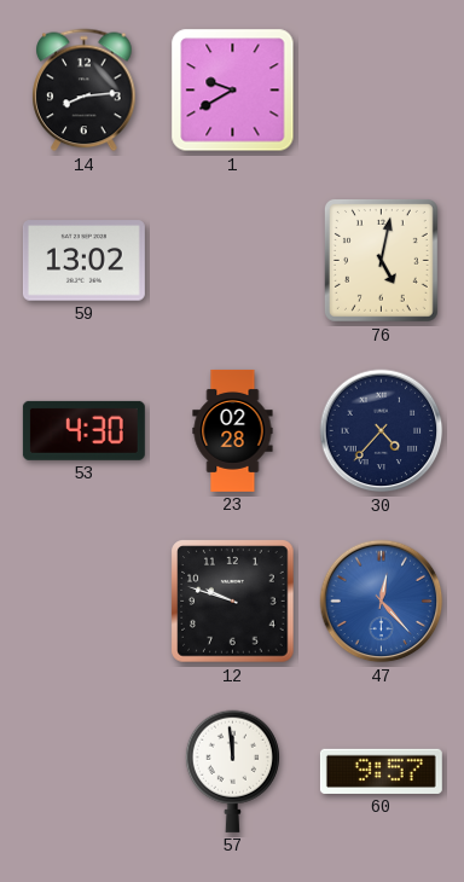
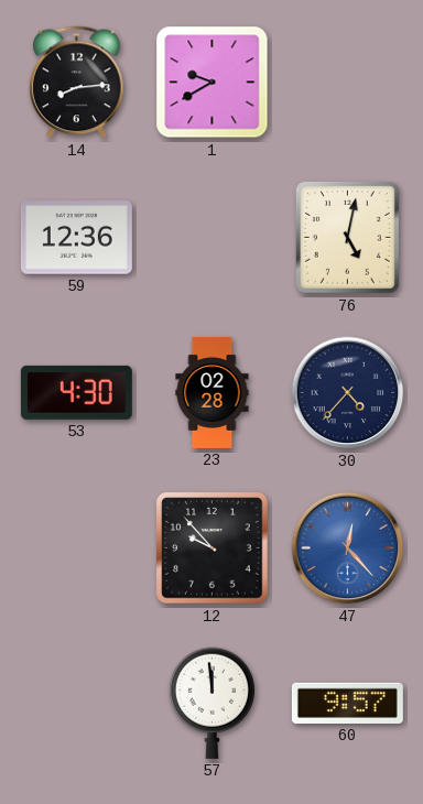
59: 13:02 -> 12:36
12: 9:48 -> 9:53
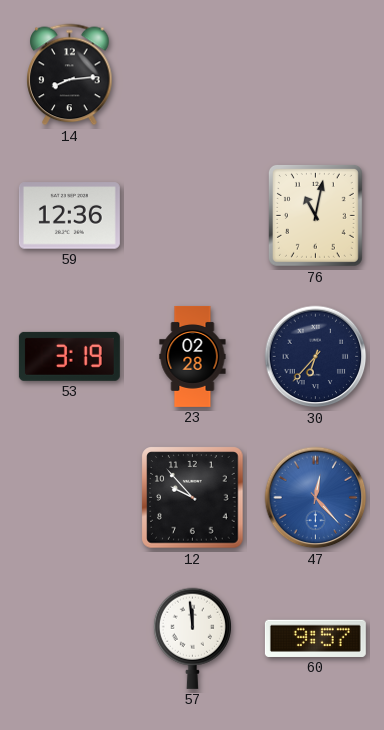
1: 9:40 -> none
76: 5:02 -> 11:02
53: 4:30 -> 3:19
30: 4:37 -> 6:37
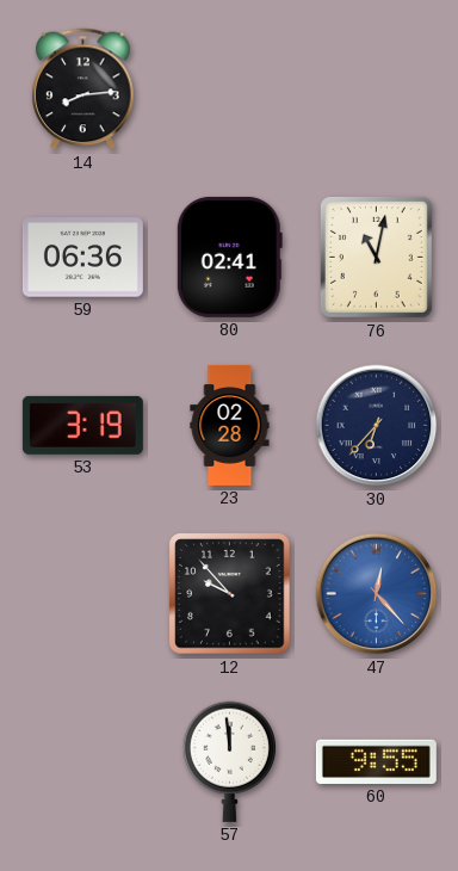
59: 12:36 -> 06:36
80: none -> 02:41
60: 9:57 -> 9:55
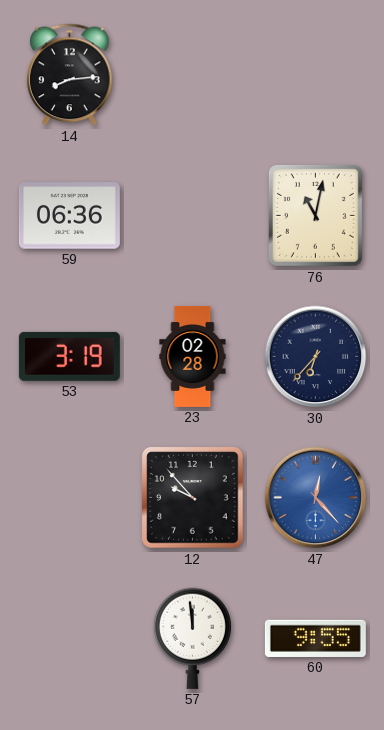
80: 02:41 -> none
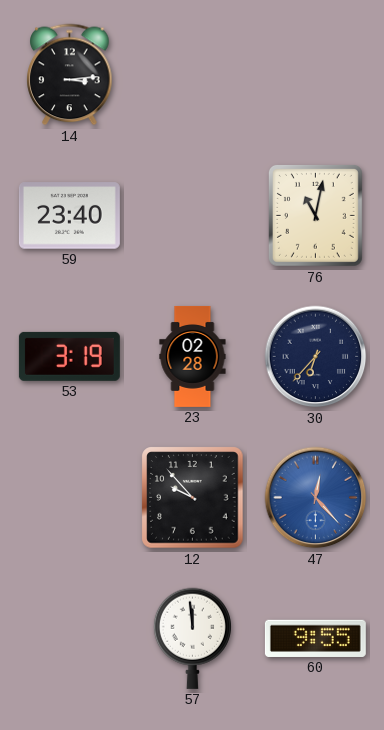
14: 8:14 -> 3:14
59: 06:36 -> 23:40
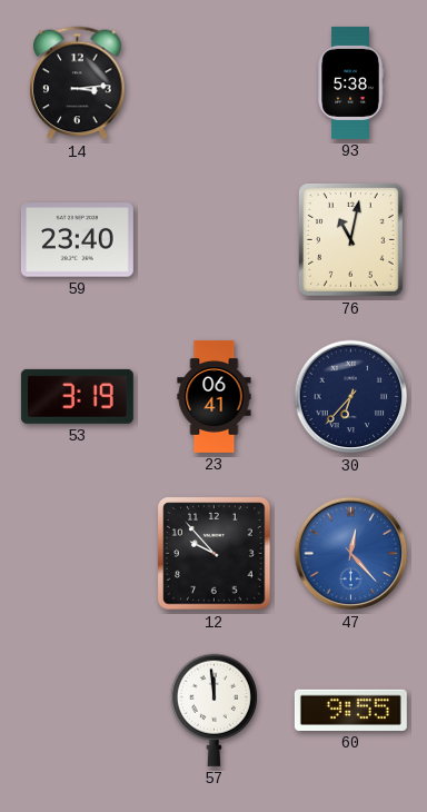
93: none -> 5:38
23: 02:28 -> 06:41
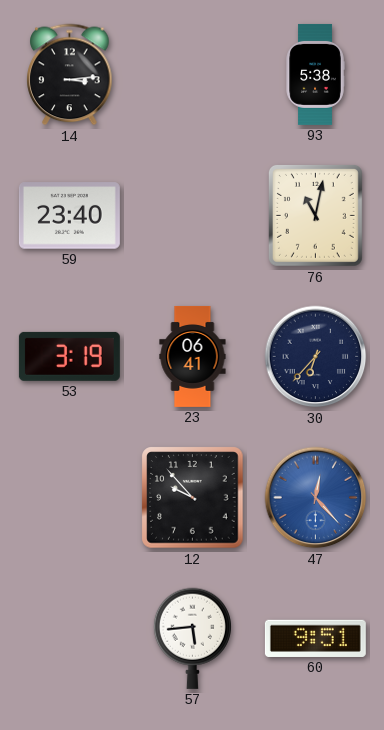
57: 11:59 -> 5:44
60: 9:55 -> 9:51
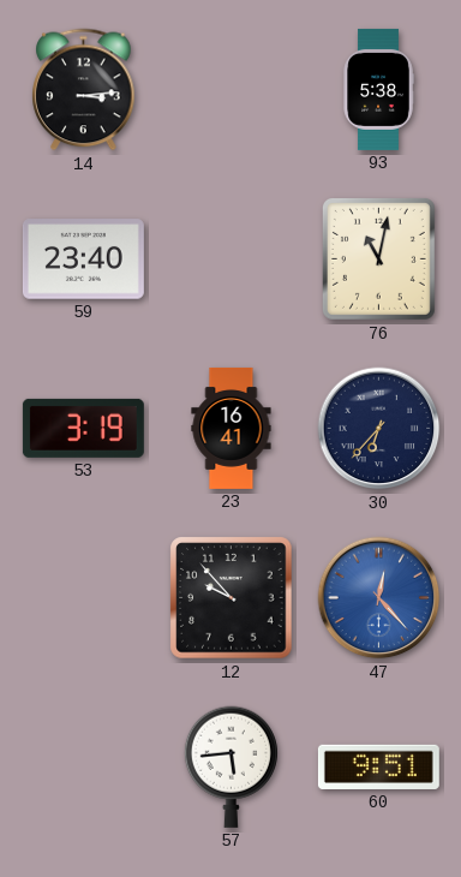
23: 06:41 -> 16:41
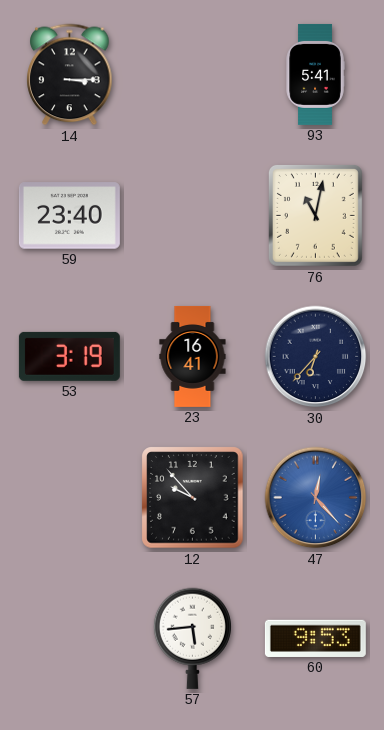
14: 3:14 -> 3:15
93: 5:38 -> 5:41
60: 9:51 -> 9:53
